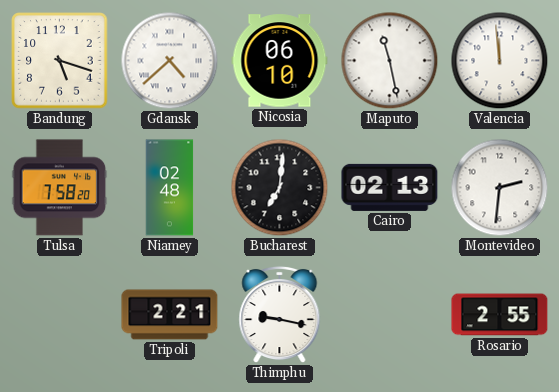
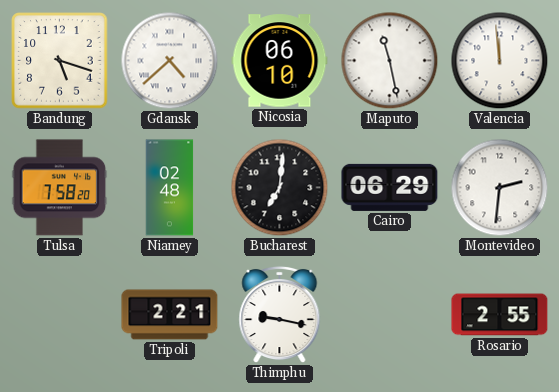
Cairo: 02:13 -> 06:29
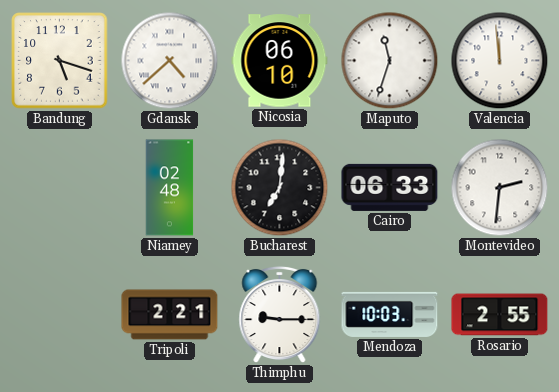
Maputo: 11:28 -> 11:33
Tulsa: 7:58 -> none
Cairo: 06:29 -> 06:33
Thimphu: 9:17 -> 9:15
Mendoza: none -> 10:03
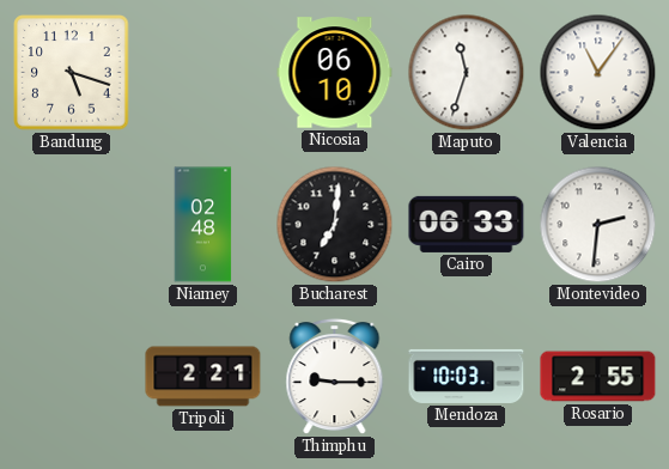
Gdansk: 4:38 -> none
Valencia: 11:59 -> 11:06
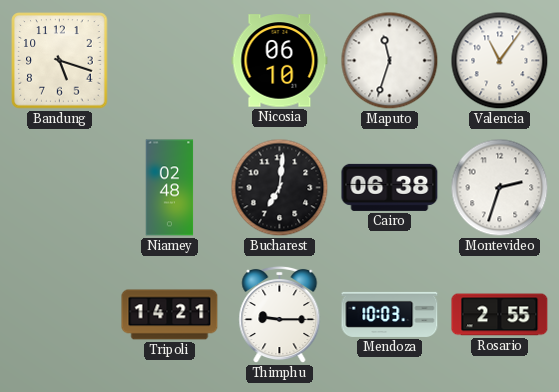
Cairo: 06:33 -> 06:38
Montevideo: 2:31 -> 2:33
Tripoli: 2:21 -> 14:21
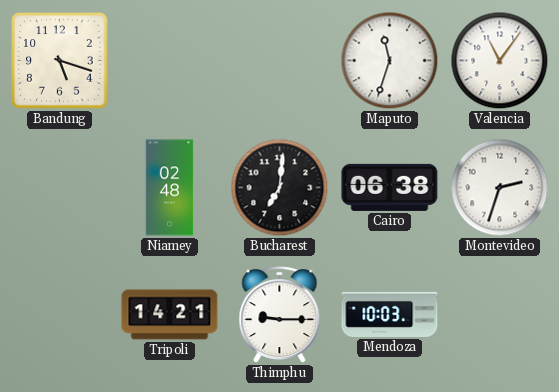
Nicosia: 06:10 -> none
Rosario: 2:55 -> none
